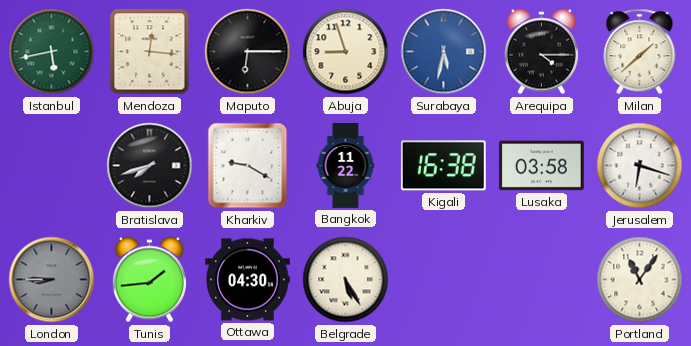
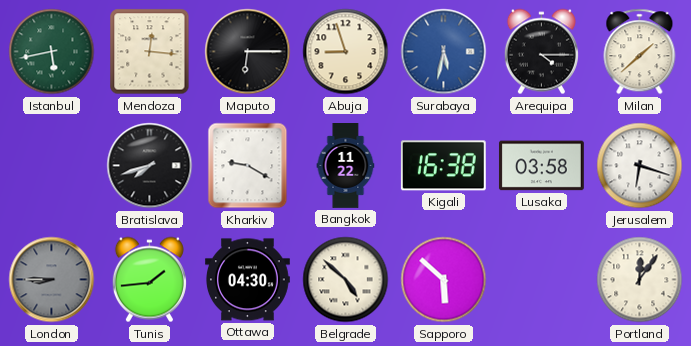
Belgrade: 5:25 -> 4:52
Sapporo: none -> 5:52
Portland: 11:06 -> 12:06
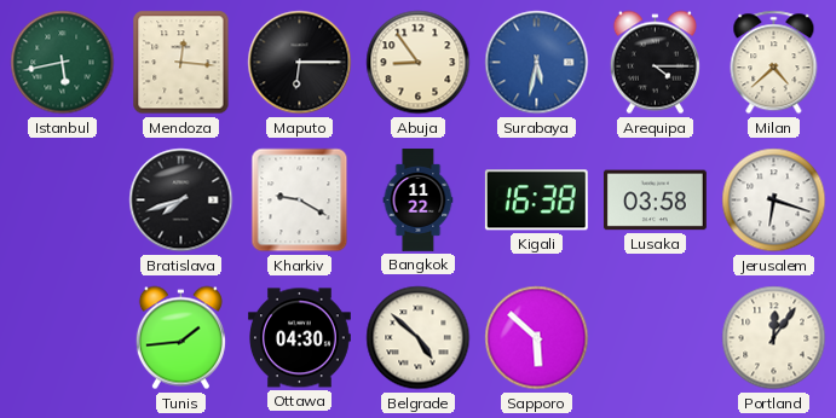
Abuja: 8:57 -> 8:54
Milan: 1:38 -> 4:38
London: 8:45 -> none
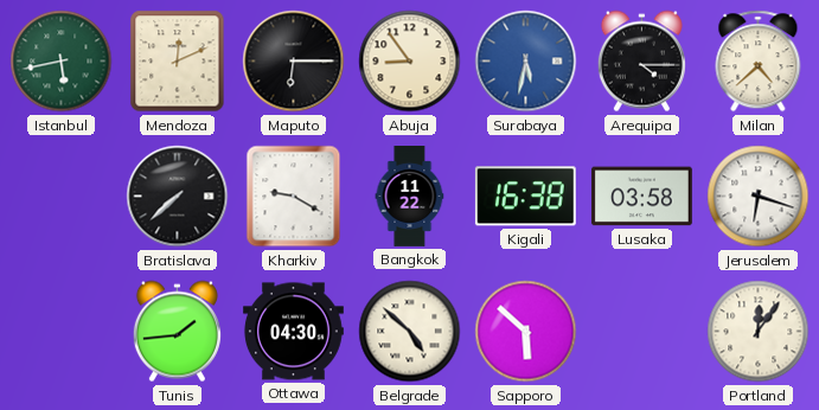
Mendoza: 12:16 -> 12:11
Bratislava: 7:42 -> 7:38
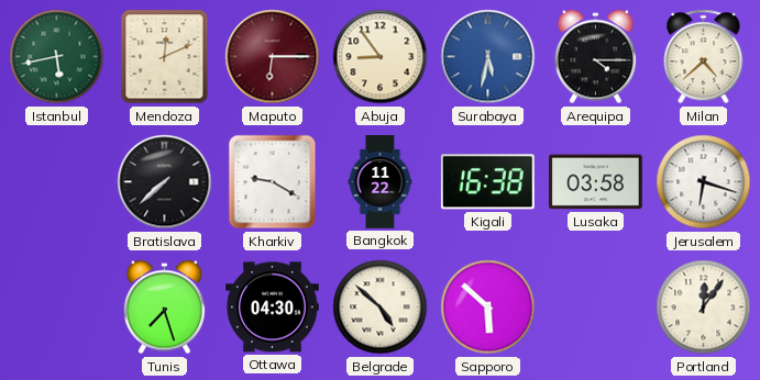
Maputo dial: black -> burgundy
Tunis: 1:44 -> 7:27
